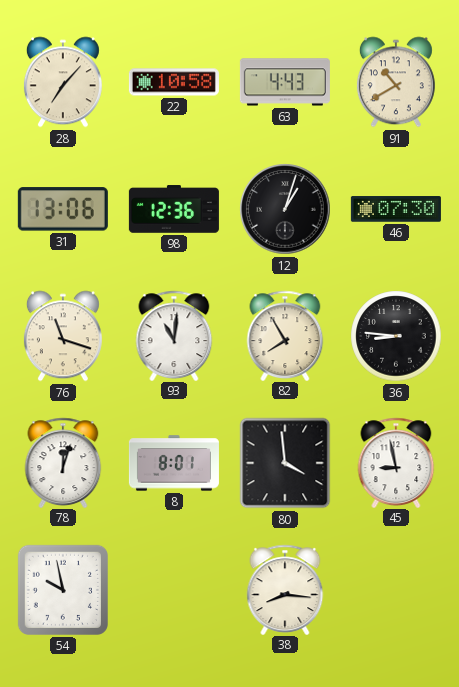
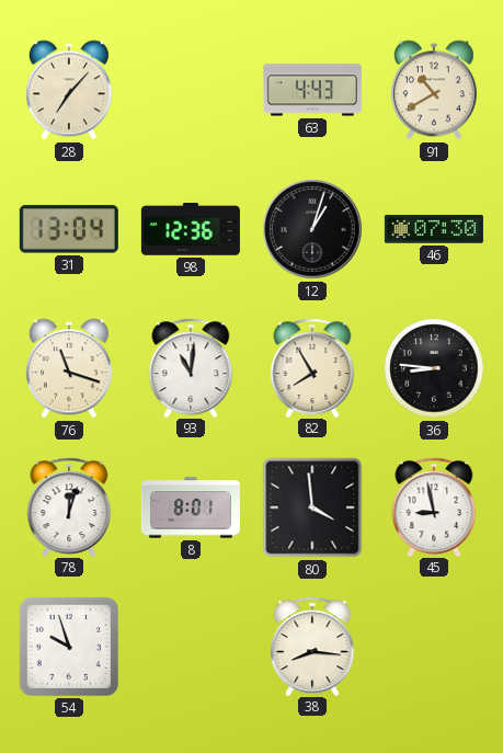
22: 10:58 -> none
31: 13:06 -> 13:04
54: 9:58 -> 9:57
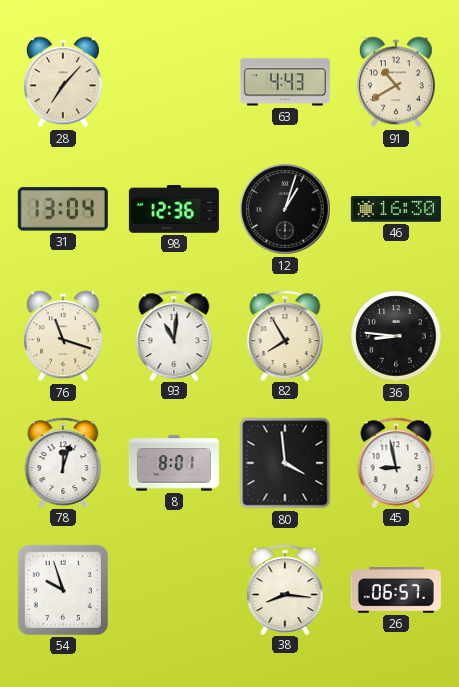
46: 07:30 -> 16:30
26: none -> 06:57
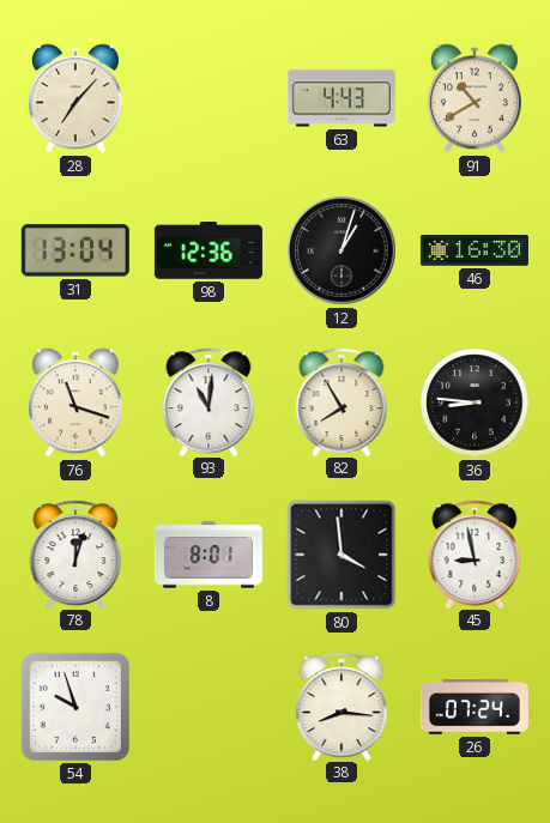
26: 06:57 -> 07:24
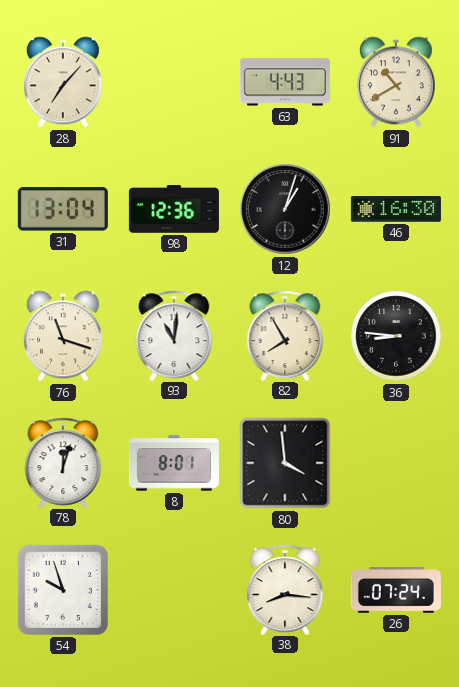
45: 8:58 -> none
